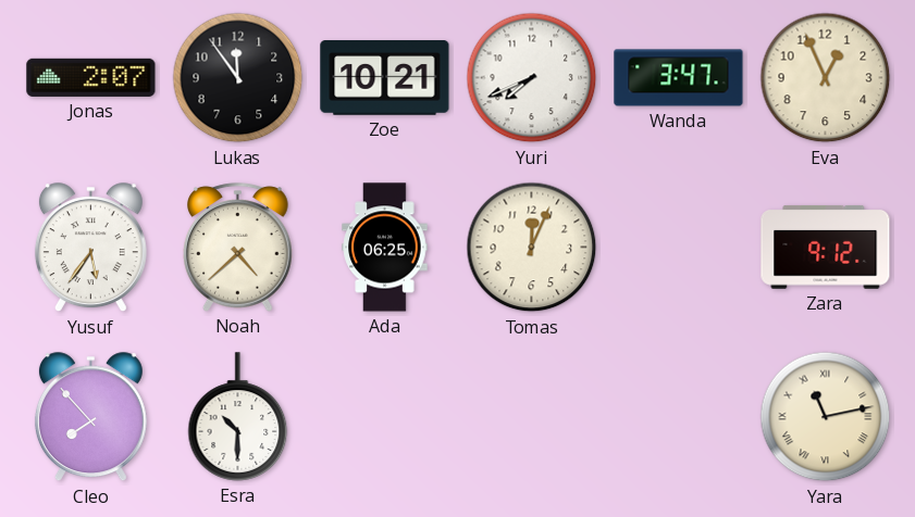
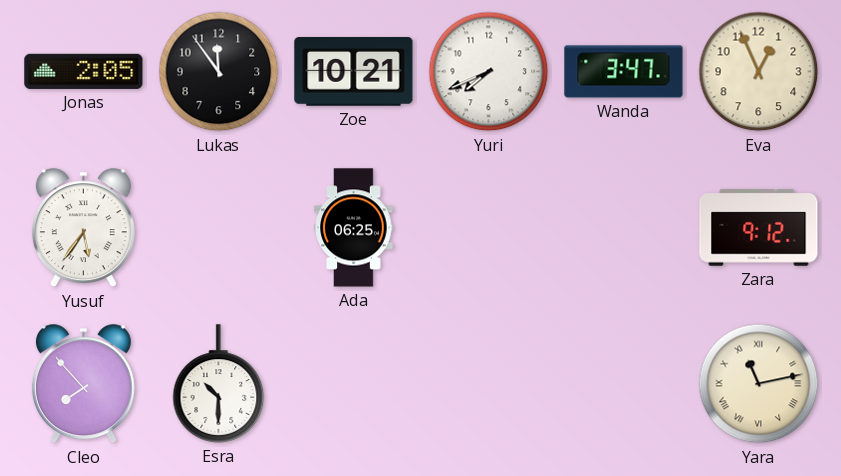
Jonas: 2:07 -> 2:05
Noah: 4:38 -> none
Tomas: 12:04 -> none
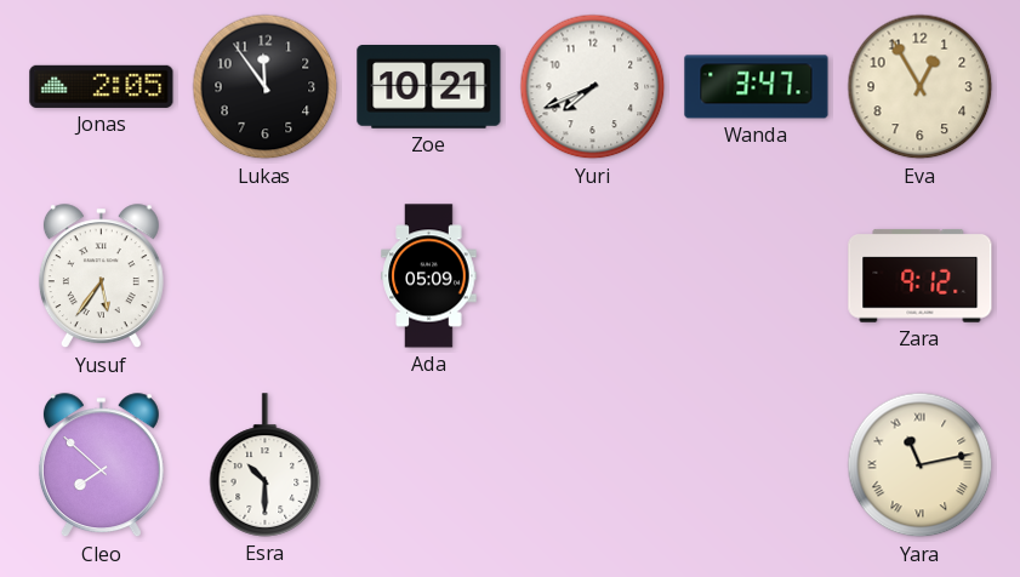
Eva: 12:56 -> 12:55
Ada: 06:25 -> 05:09
Cleo: 7:53 -> 7:52
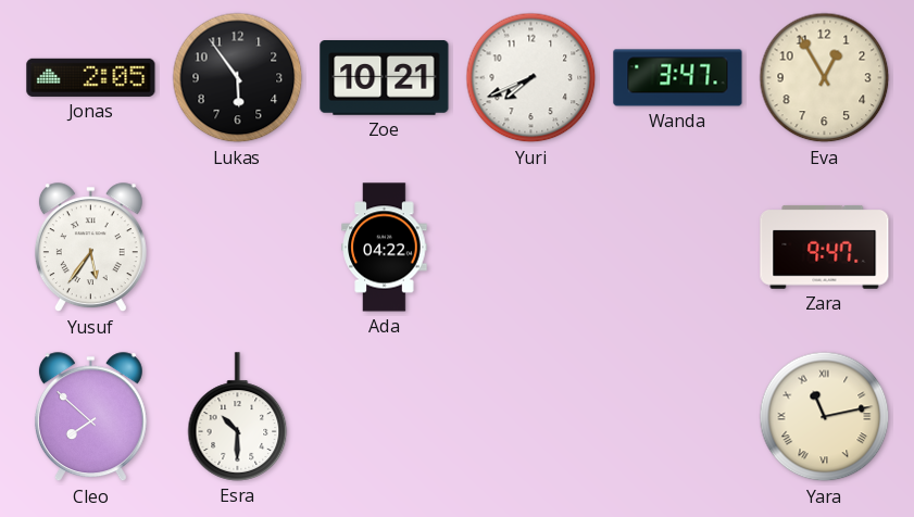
Lukas: 11:54 -> 5:54
Ada: 05:09 -> 04:22
Zara: 9:12 -> 9:47
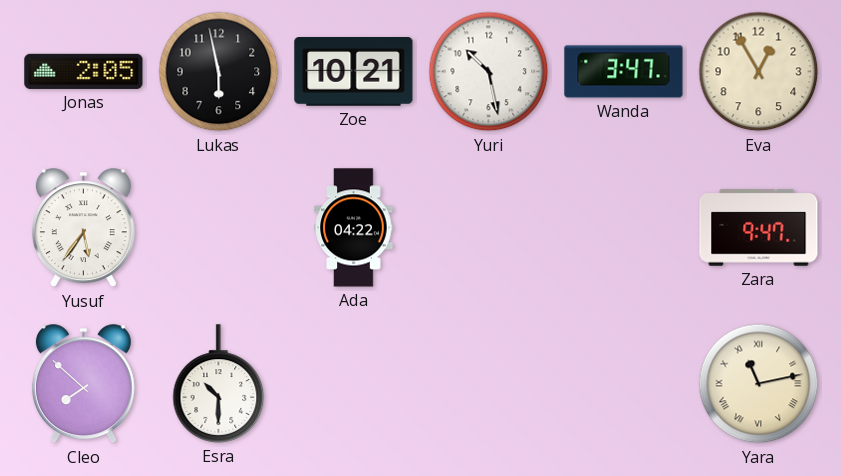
Lukas: 5:54 -> 5:58
Yuri: 7:41 -> 10:28
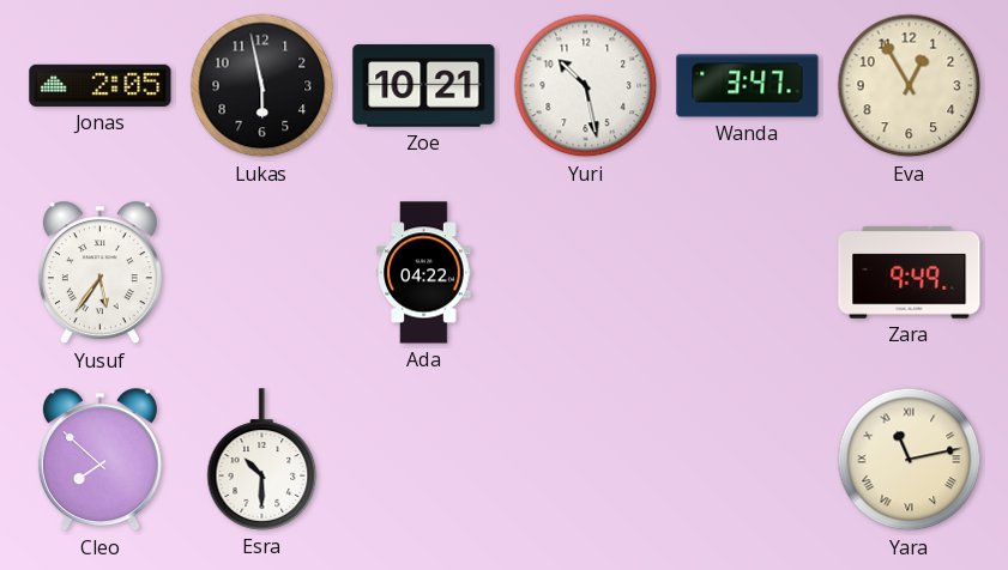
Zara: 9:47 -> 9:49
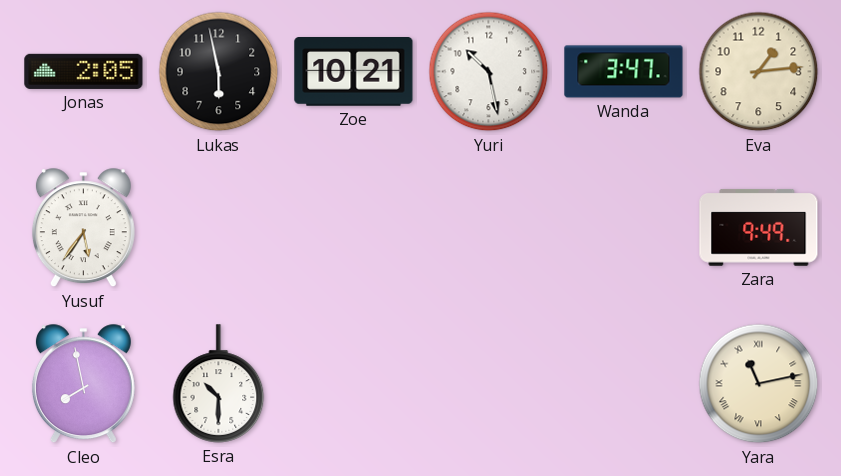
Eva: 12:55 -> 1:14
Ada: 04:22 -> none
Cleo: 7:52 -> 7:58
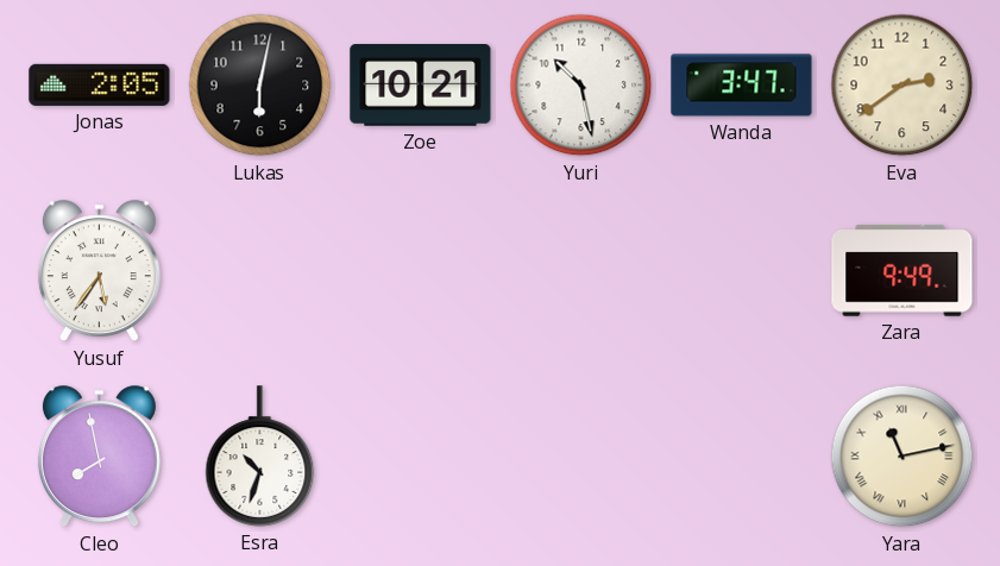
Lukas: 5:58 -> 6:02
Eva: 1:14 -> 2:39
Esra: 10:30 -> 10:33
